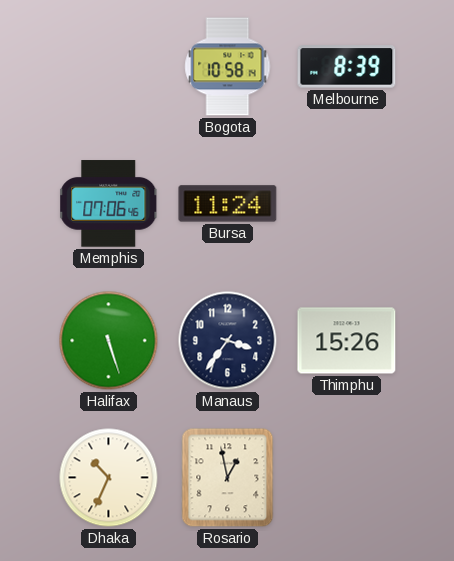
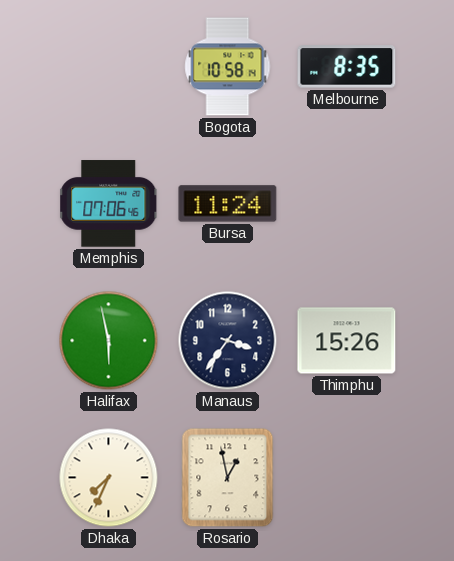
Melbourne: 8:39 -> 8:35
Halifax: 5:27 -> 5:58
Dhaka: 10:34 -> 7:34
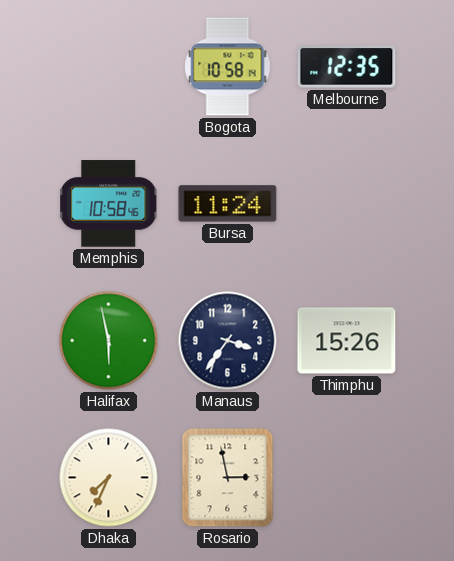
Melbourne: 8:35 -> 12:35
Memphis: 07:06 -> 10:58
Rosario: 12:58 -> 2:58
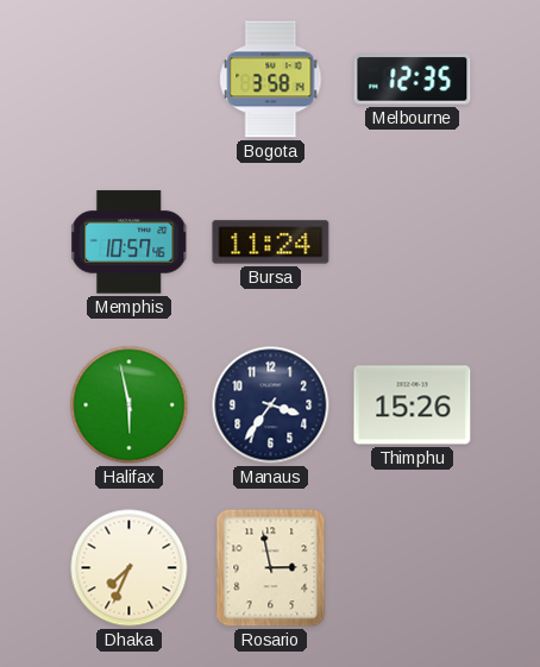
Bogota: 10:58 -> 3:58
Memphis: 10:58 -> 10:57
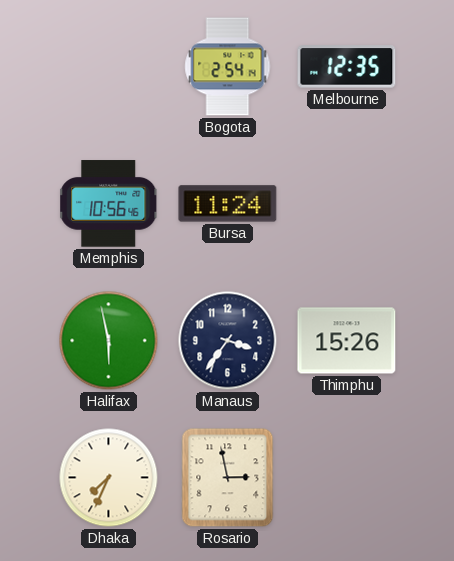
Bogota: 3:58 -> 2:54
Memphis: 10:57 -> 10:56
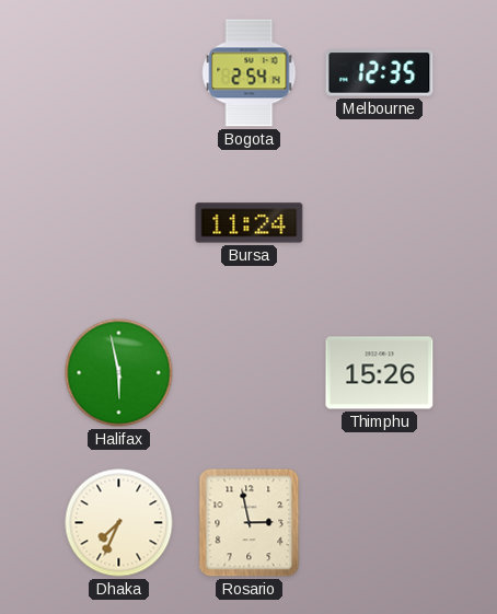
Memphis: 10:56 -> none
Manaus: 3:36 -> none
